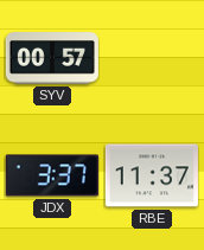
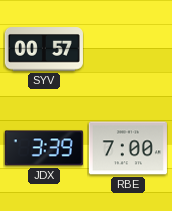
JDX: 3:37 -> 3:39
RBE: 11:37 -> 7:00
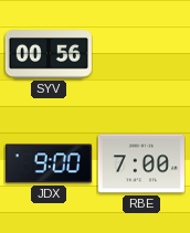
SYV: 00:57 -> 00:56
JDX: 3:39 -> 9:00
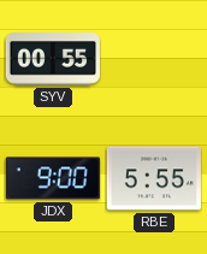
SYV: 00:56 -> 00:55
RBE: 7:00 -> 5:55
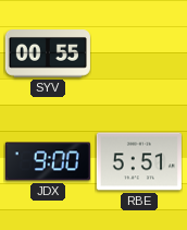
RBE: 5:55 -> 5:51
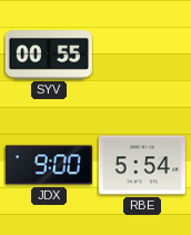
RBE: 5:51 -> 5:54
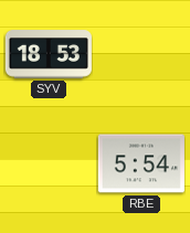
SYV: 00:55 -> 18:53
JDX: 9:00 -> none
